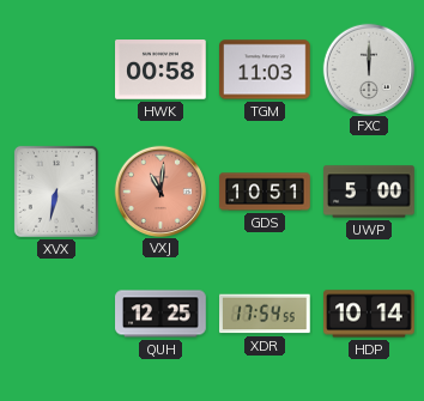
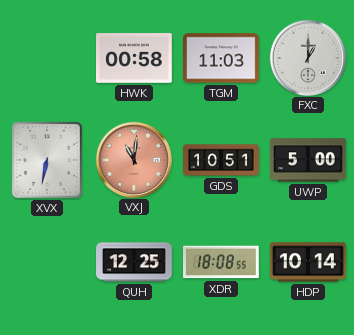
FXC: 12:00 -> 1:00
XDR: 17:54 -> 18:08
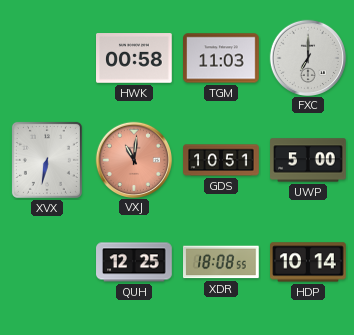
FXC: 1:00 -> 7:00
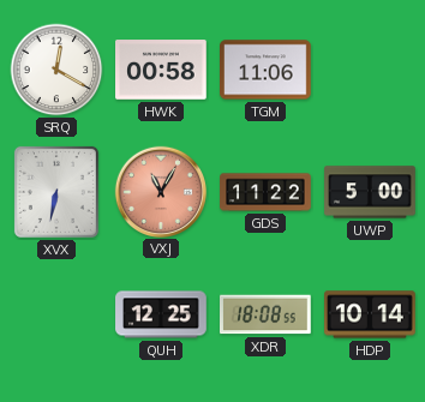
SRQ: none -> 12:20
TGM: 11:03 -> 11:06
FXC: 7:00 -> none
VXJ: 11:01 -> 11:05
GDS: 10:51 -> 11:22
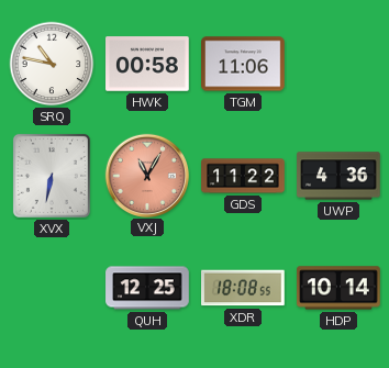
SRQ: 12:20 -> 10:47
UWP: 5:00 -> 4:36
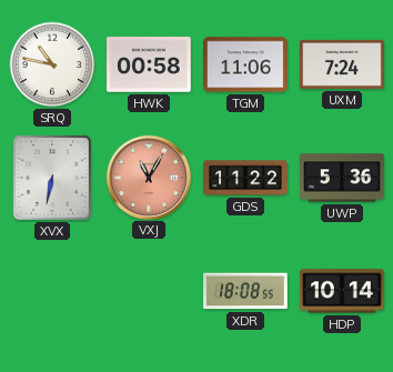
UXM: none -> 7:24
UWP: 4:36 -> 5:36
QUH: 12:25 -> none
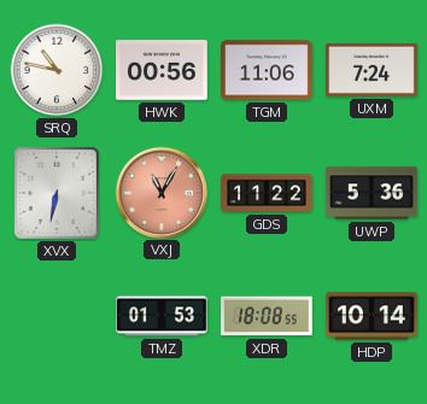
HWK: 00:58 -> 00:56
TMZ: none -> 01:53
